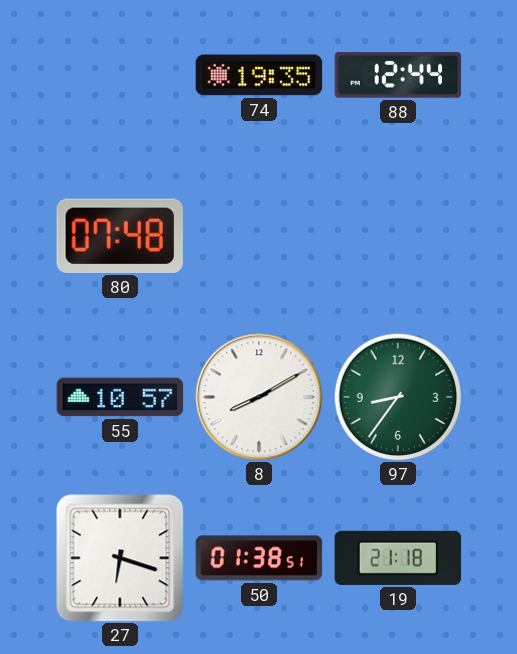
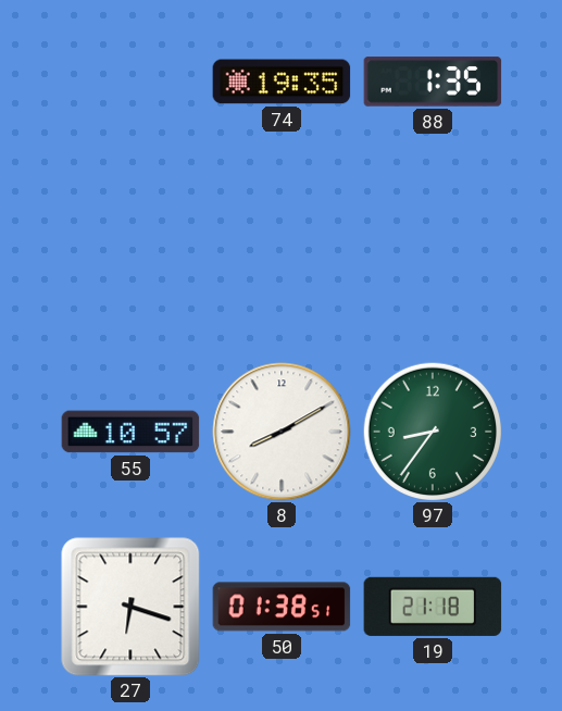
88: 12:44 -> 1:35
80: 07:48 -> none
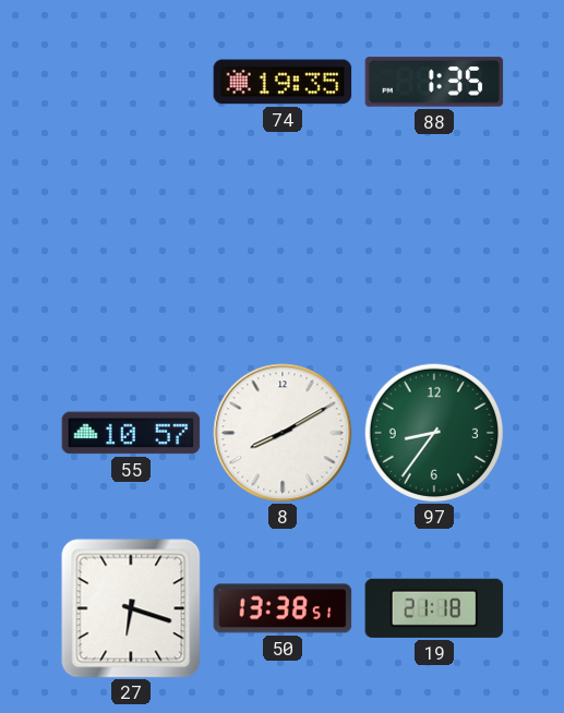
50: 01:38 -> 13:38
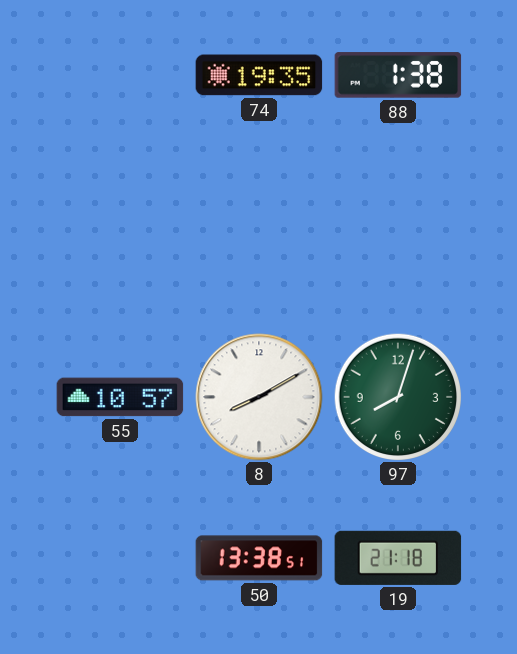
88: 1:35 -> 1:38
97: 8:36 -> 8:03
27: 6:18 -> none
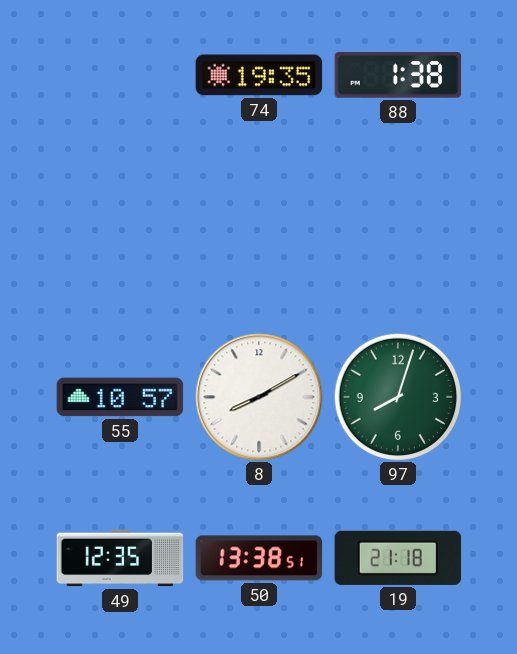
49: none -> 12:35
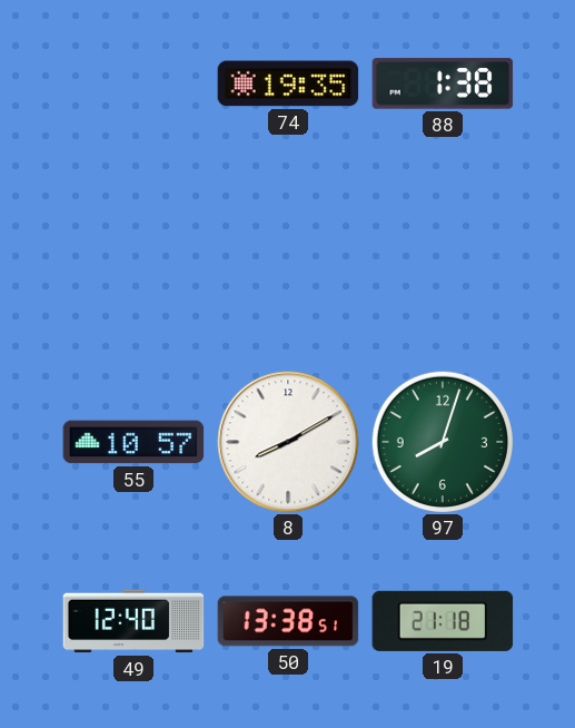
49: 12:35 -> 12:40
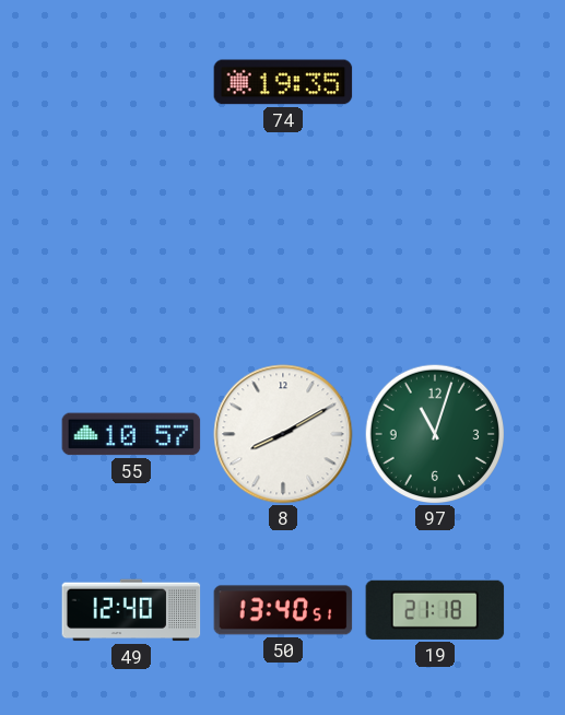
88: 1:38 -> none
97: 8:03 -> 11:03
50: 13:38 -> 13:40
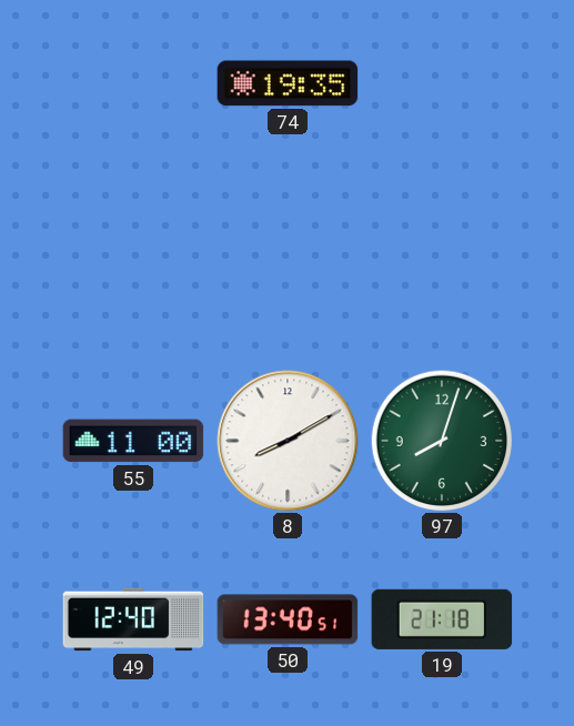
55: 10:57 -> 11:00
97: 11:03 -> 8:03
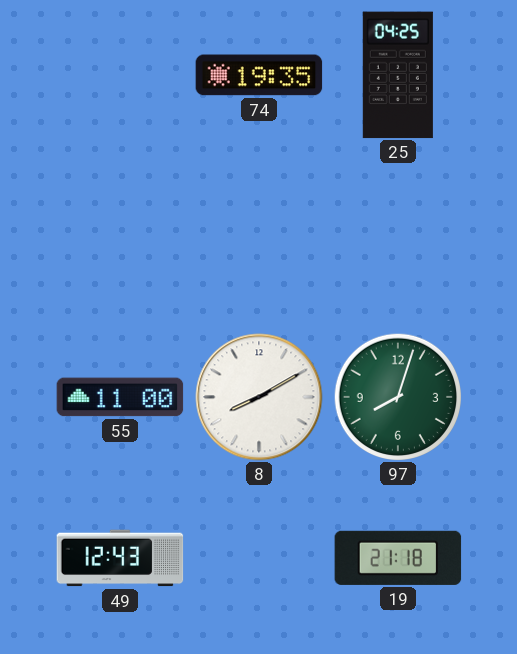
25: none -> 04:25
49: 12:40 -> 12:43
50: 13:40 -> none
